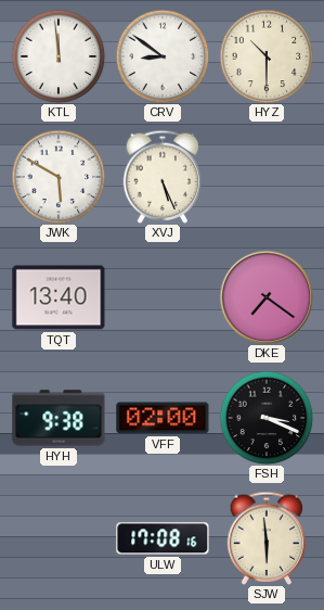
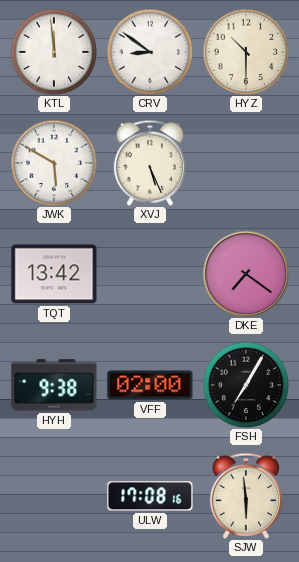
TQT: 13:40 -> 13:42
FSH: 3:19 -> 7:05
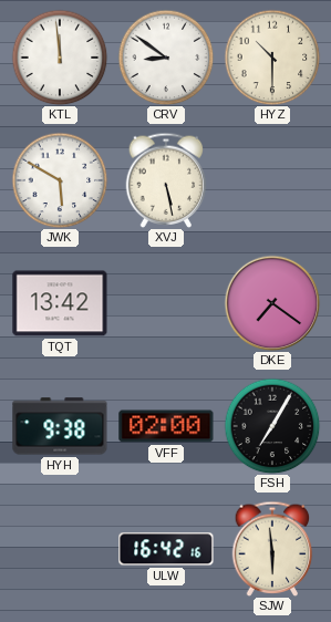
XVJ: 5:26 -> 5:28
ULW: 17:08 -> 16:42
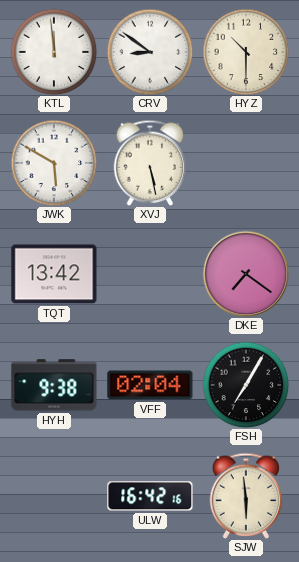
VFF: 02:00 -> 02:04
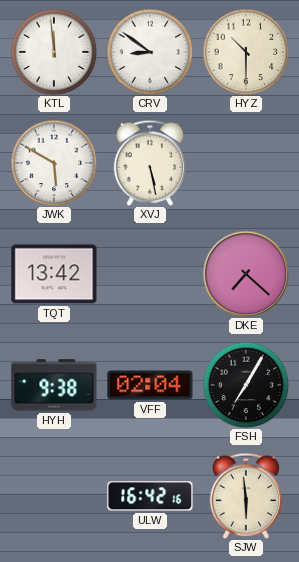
DKE: 7:21 -> 7:22
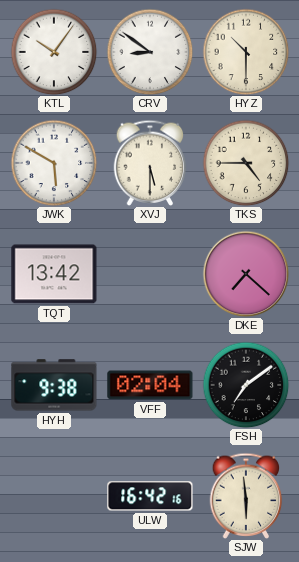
KTL: 11:59 -> 10:06
XVJ: 5:28 -> 5:30
TKS: none -> 4:45
FSH: 7:05 -> 7:09
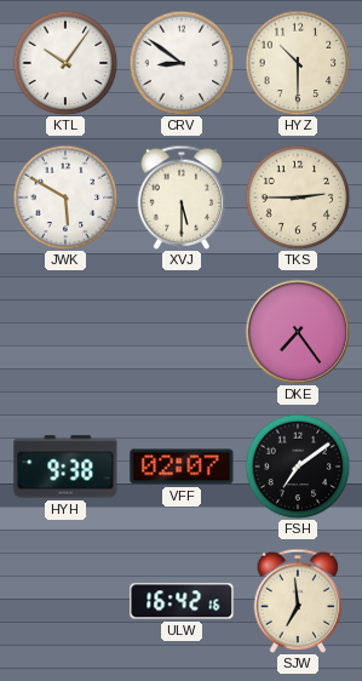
TKS: 4:45 -> 2:45
TQT: 13:42 -> none
DKE: 7:22 -> 7:24
VFF: 02:04 -> 02:07
SJW: 5:59 -> 6:59
